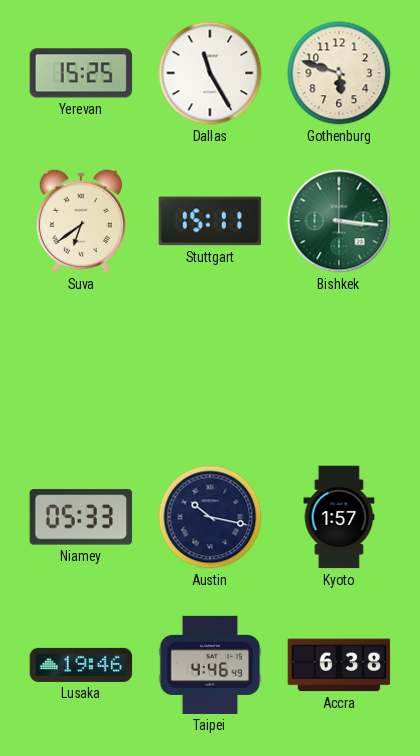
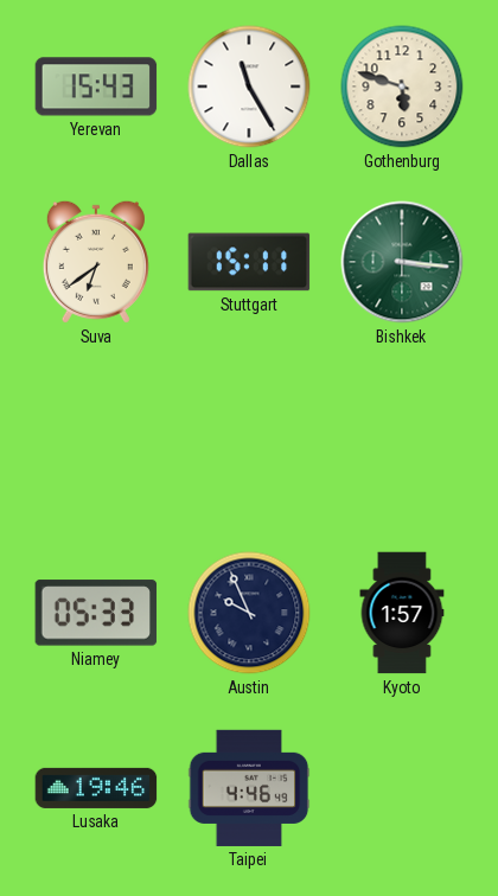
Yerevan: 15:25 -> 15:43
Austin: 10:17 -> 9:56
Accra: 6:38 -> none
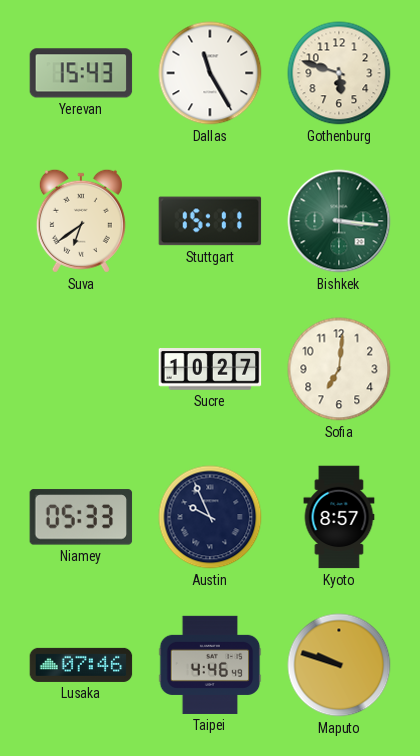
Sucre: none -> 10:27
Sofia: none -> 7:01
Kyoto: 1:57 -> 8:57
Lusaka: 19:46 -> 07:46
Maputo: none -> 9:48
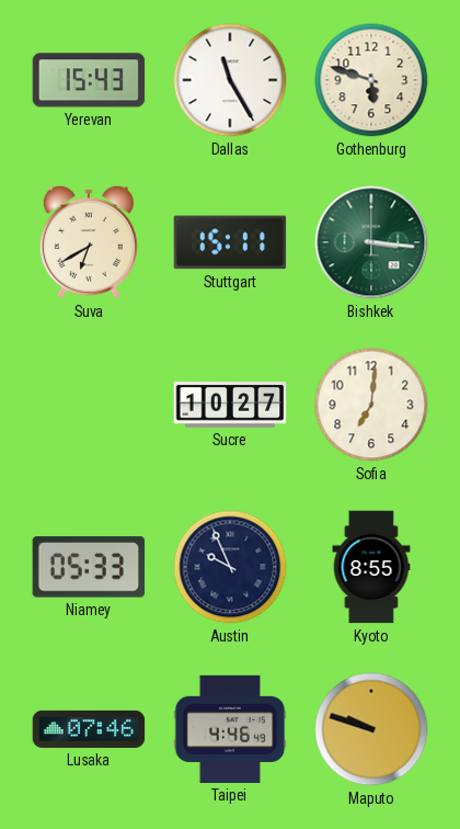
Suva: 6:39 -> 6:40
Kyoto: 8:57 -> 8:55
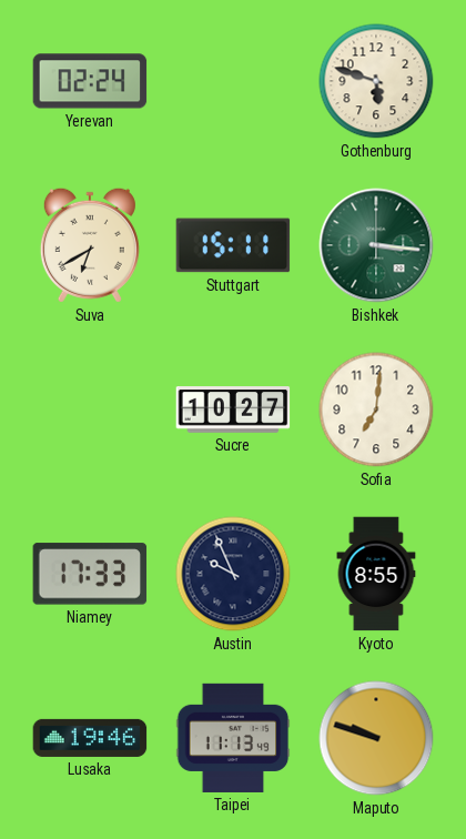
Yerevan: 15:43 -> 02:24
Dallas: 11:25 -> none
Niamey: 05:33 -> 17:33
Lusaka: 07:46 -> 19:46
Taipei: 4:46 -> 11:13
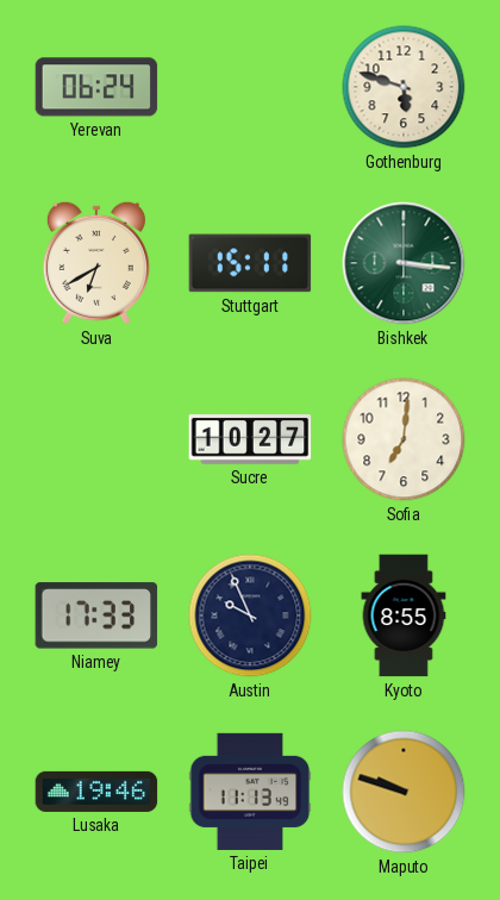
Yerevan: 02:24 -> 06:24
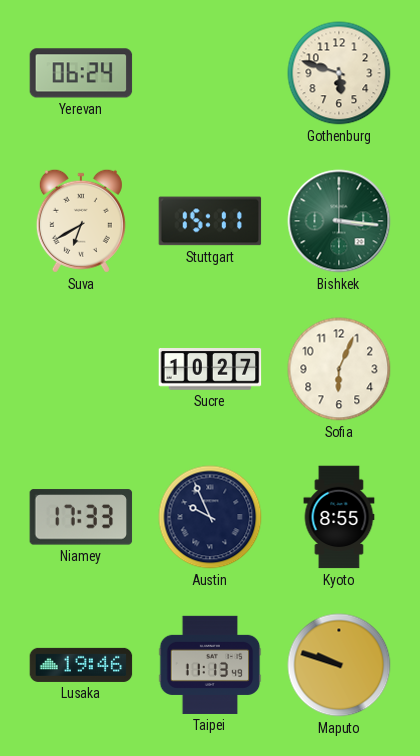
Sofia: 7:01 -> 6:04
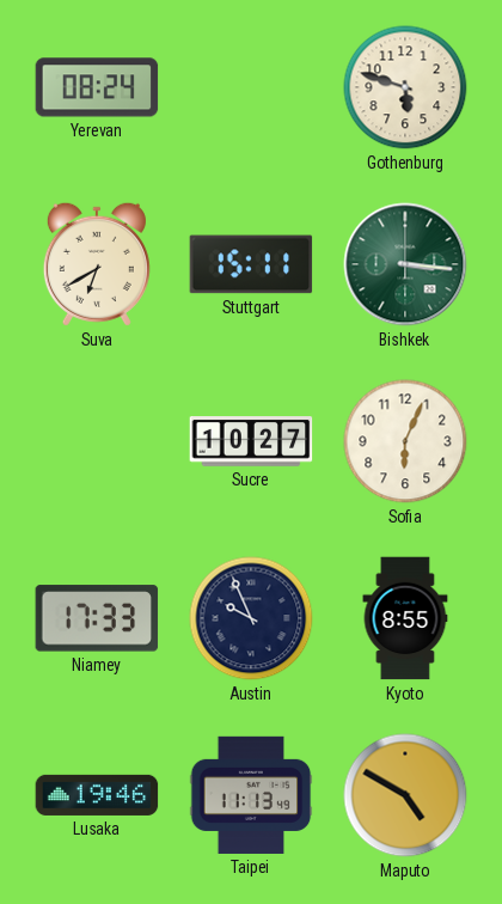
Yerevan: 06:24 -> 08:24
Maputo: 9:48 -> 4:50
